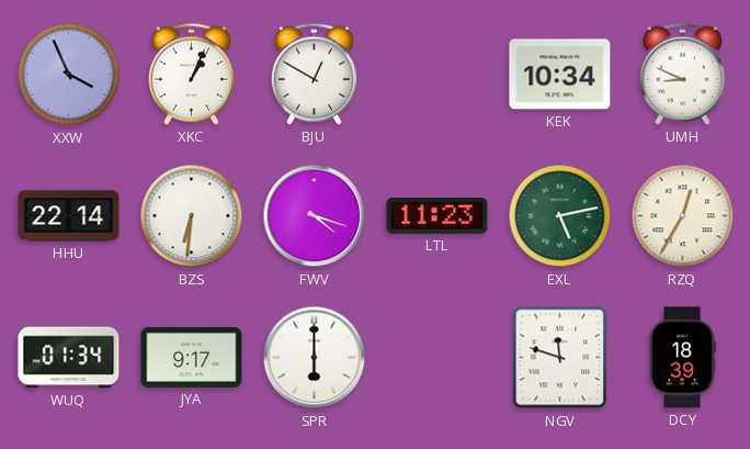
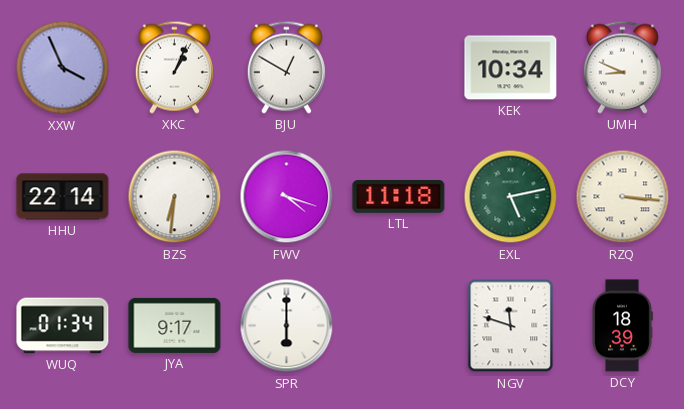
LTL: 11:23 -> 11:18
RZQ: 12:35 -> 3:16
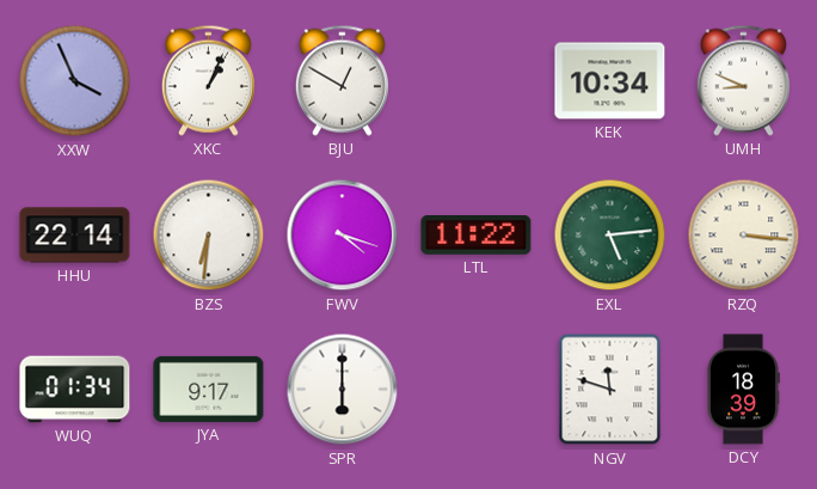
LTL: 11:18 -> 11:22
EXL: 5:13 -> 5:14
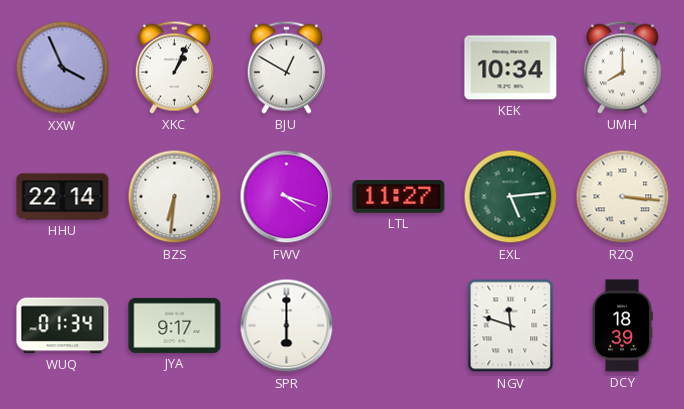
UMH: 8:49 -> 8:00
LTL: 11:22 -> 11:27
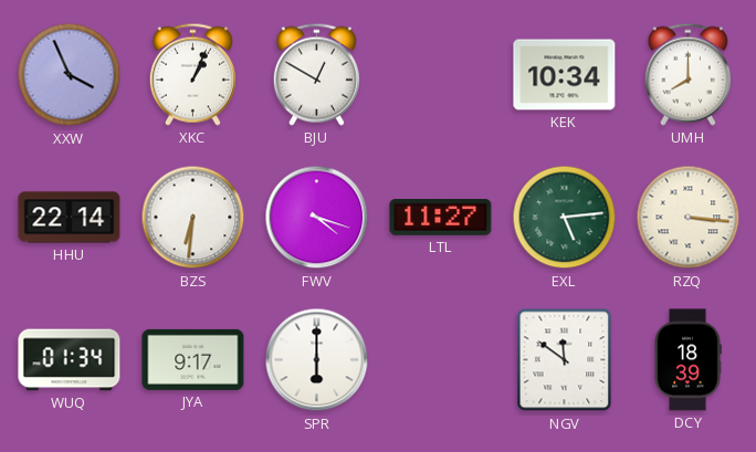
NGV: 11:48 -> 11:51
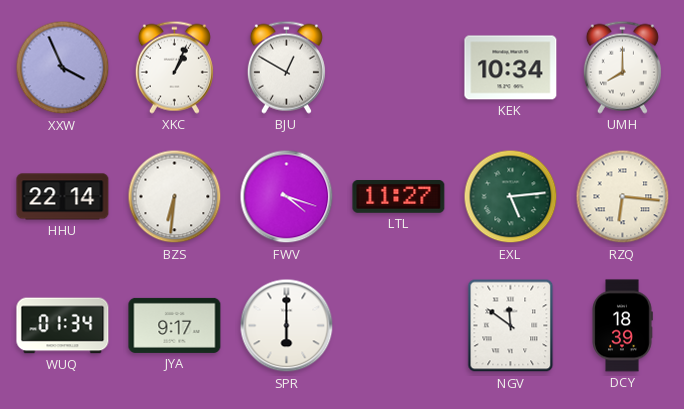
RZQ: 3:16 -> 6:16
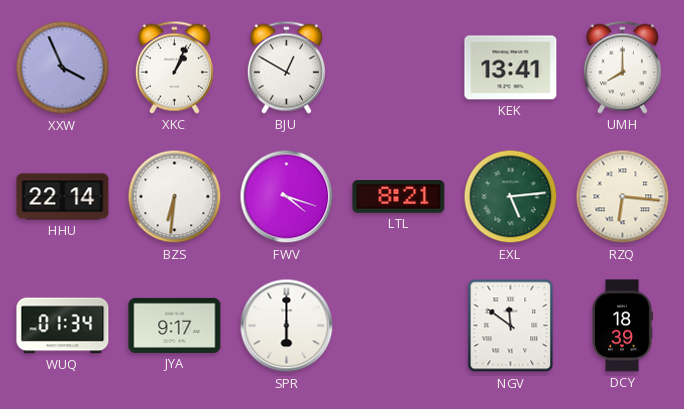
KEK: 10:34 -> 13:41
LTL: 11:27 -> 8:21
